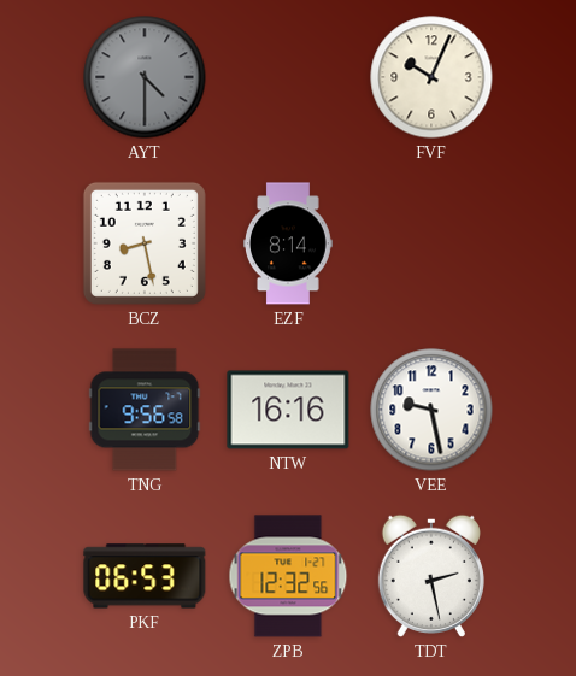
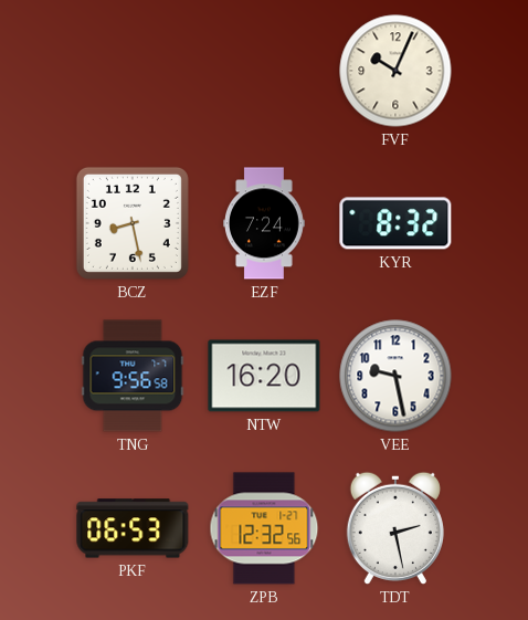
AYT: 4:30 -> none
EZF: 8:14 -> 7:24
KYR: none -> 8:32
NTW: 16:16 -> 16:20
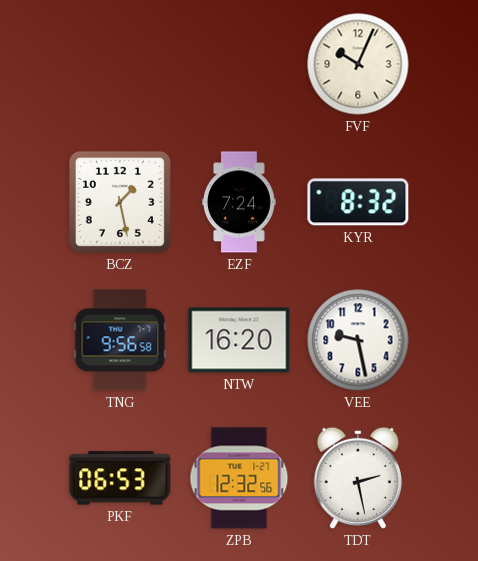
BCZ: 8:28 -> 1:28
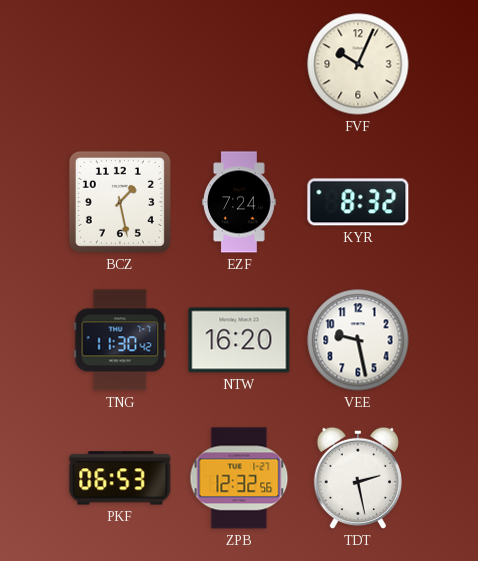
TNG: 9:56 -> 11:30
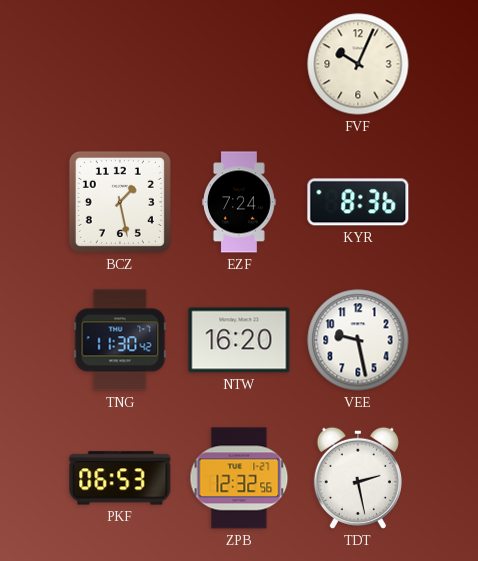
KYR: 8:32 -> 8:36
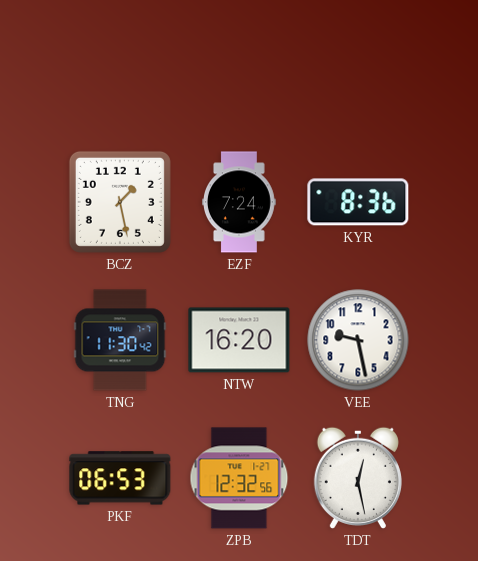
FVF: 10:04 -> none
TDT: 2:28 -> 12:28
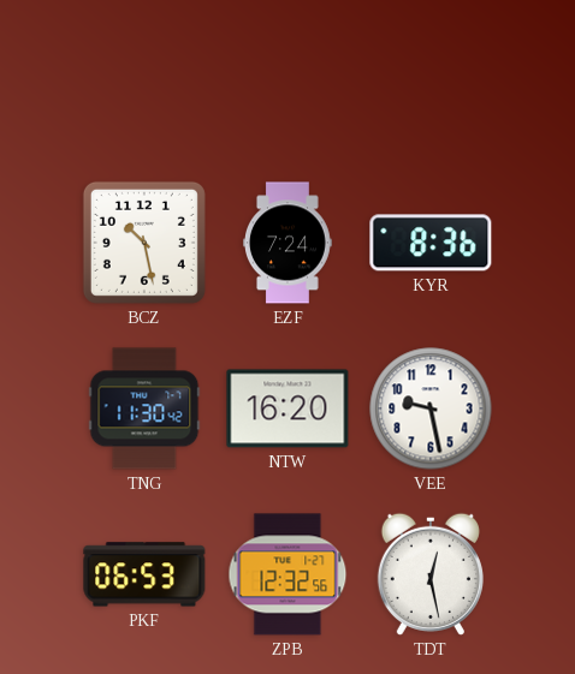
BCZ: 1:28 -> 10:28
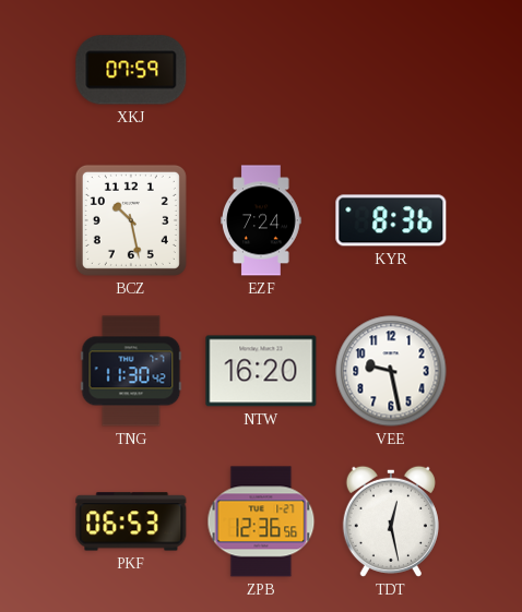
XKJ: none -> 07:59
ZPB: 12:32 -> 12:36
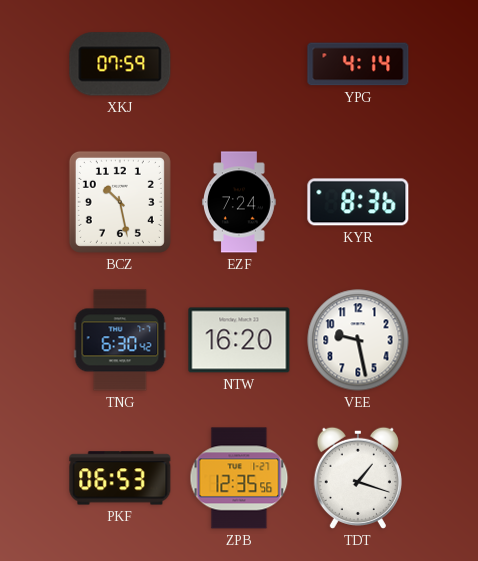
YPG: none -> 4:14
TNG: 11:30 -> 6:30
ZPB: 12:36 -> 12:35
TDT: 12:28 -> 1:18
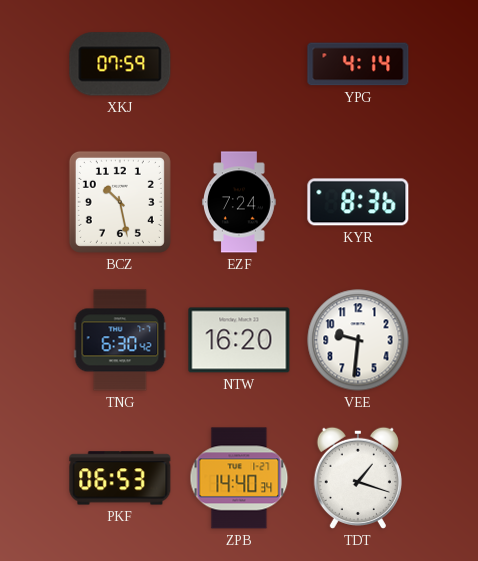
VEE: 9:28 -> 9:31
ZPB: 12:35 -> 14:40
